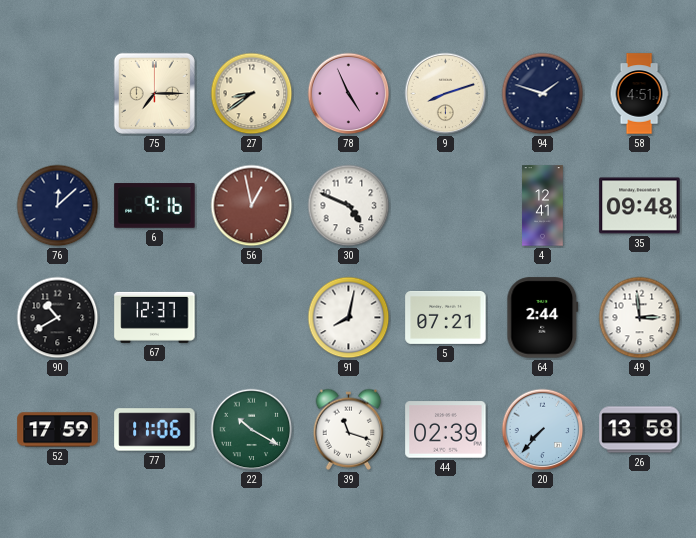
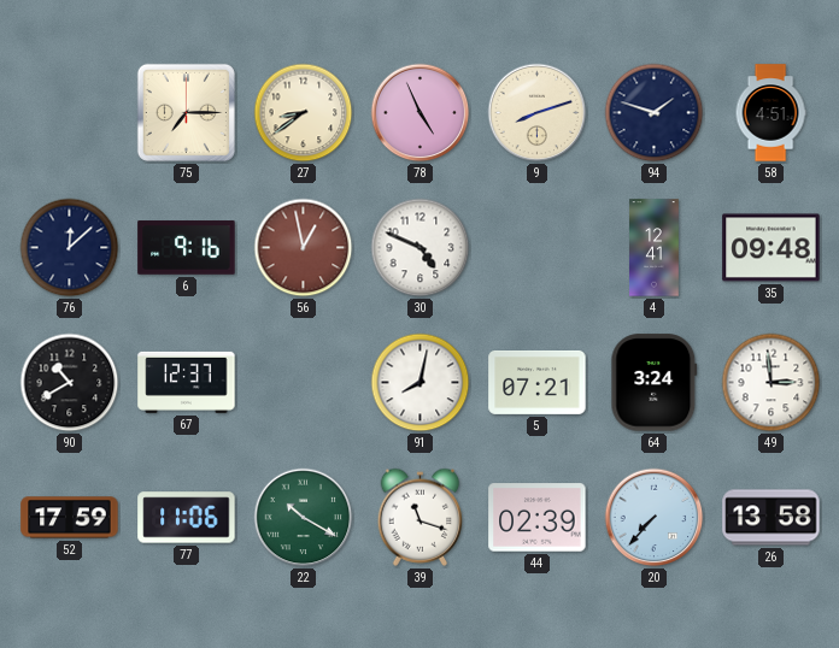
64: 2:44 -> 3:24
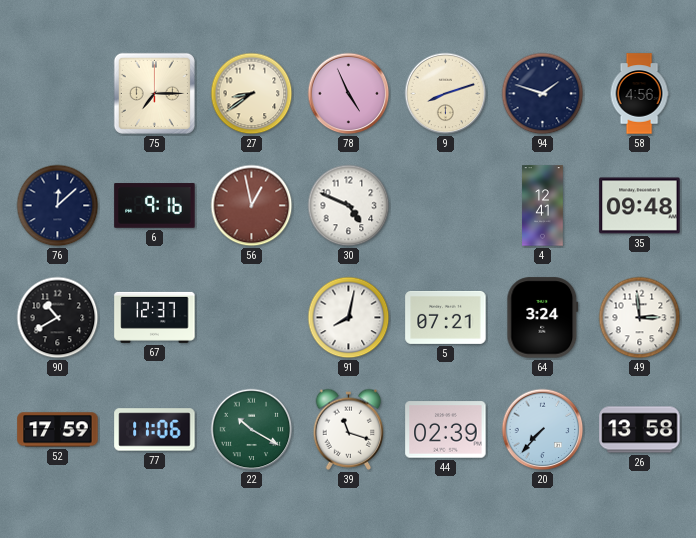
58: 4:51 -> 4:56
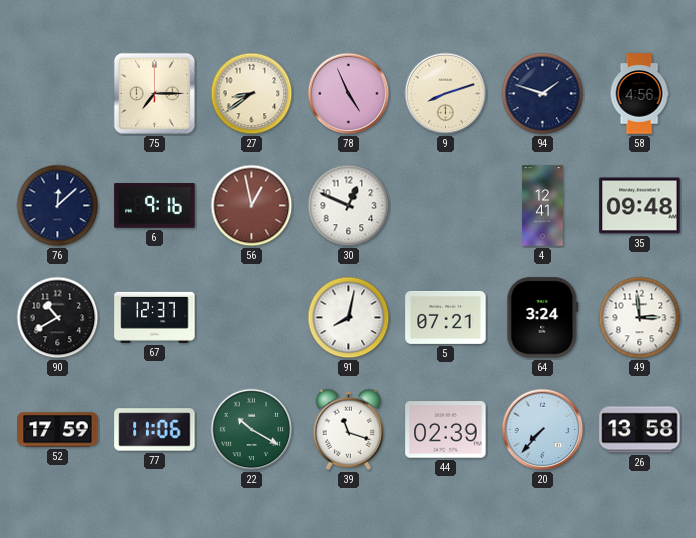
30: 4:49 -> 12:49
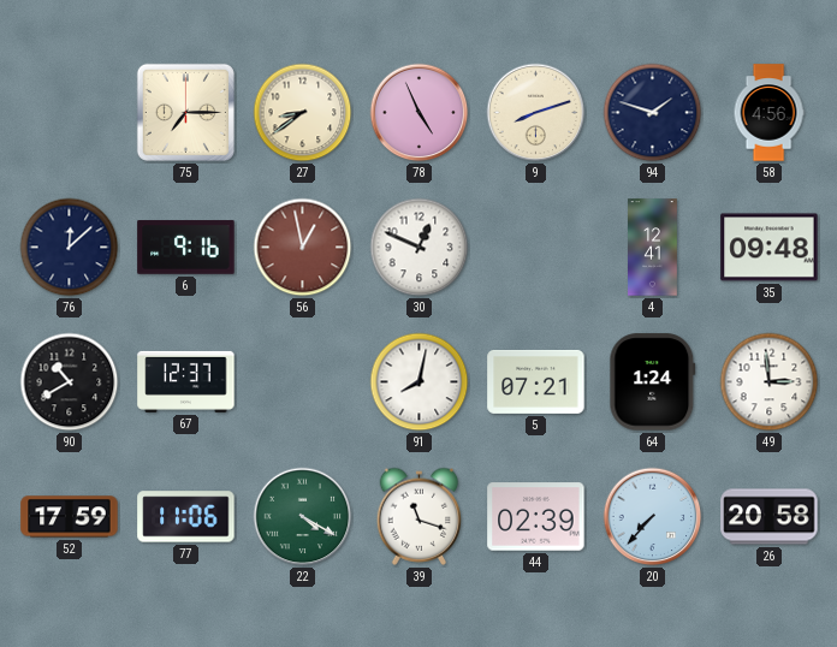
64: 3:24 -> 1:24
22: 10:20 -> 4:20
26: 13:58 -> 20:58
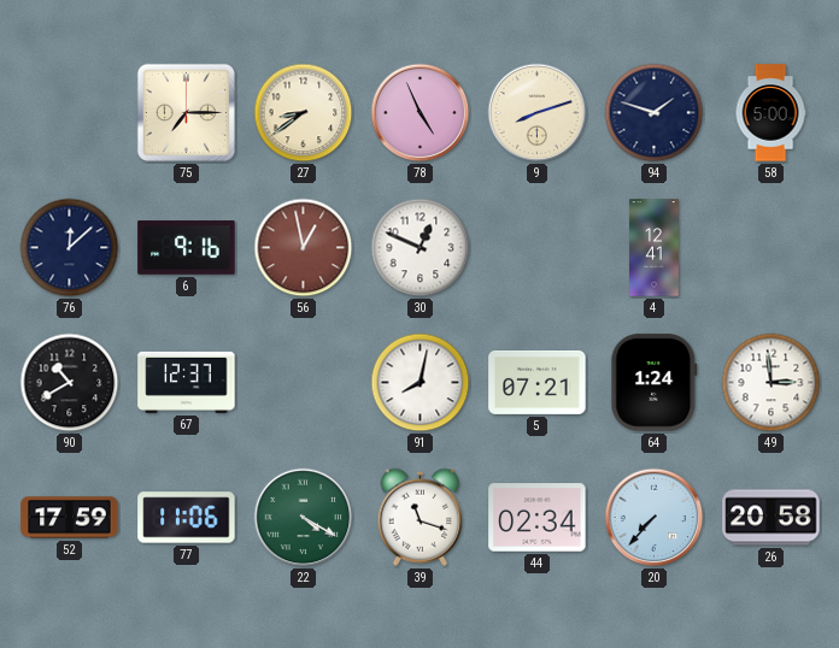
58: 4:56 -> 5:00
35: 09:48 -> none
44: 02:39 -> 02:34
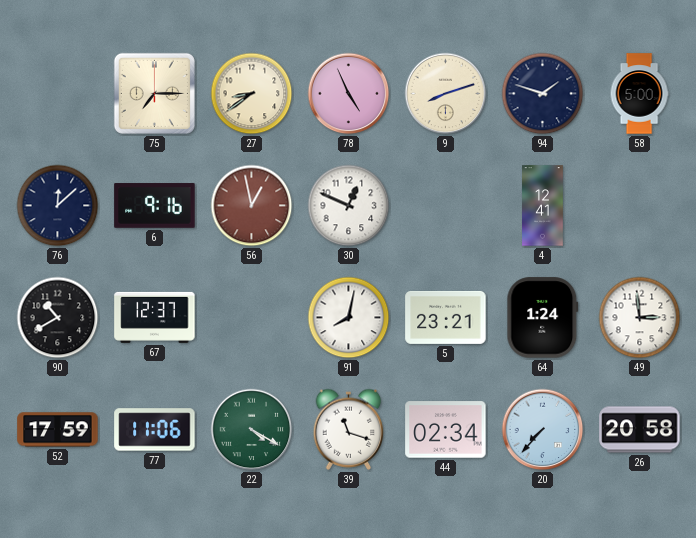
5: 07:21 -> 23:21
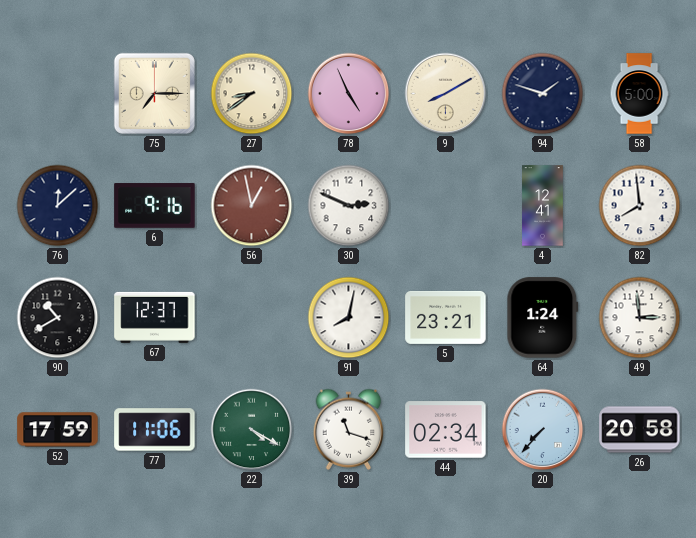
9: 8:12 -> 8:10
30: 12:49 -> 2:49
82: none -> 7:59
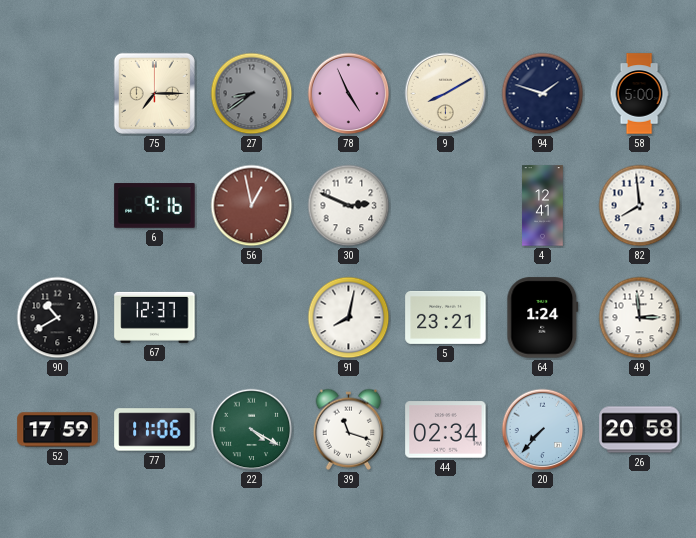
27 dial: cream -> grey
76: 12:08 -> none
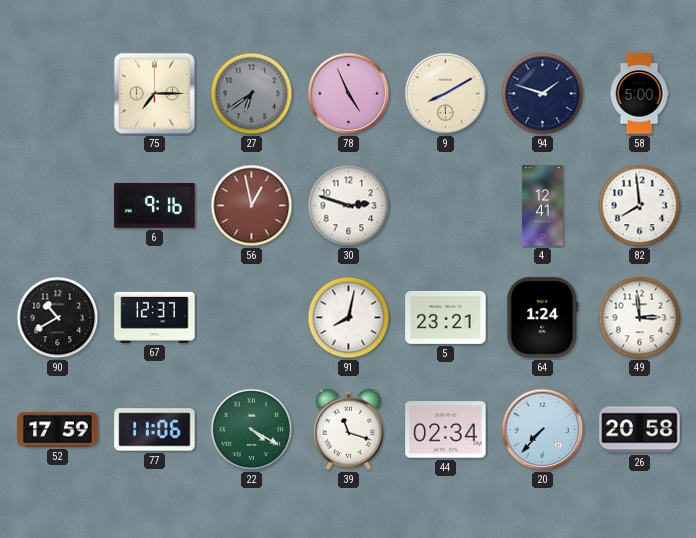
27: 8:39 -> 6:39
30: 2:49 -> 2:48
